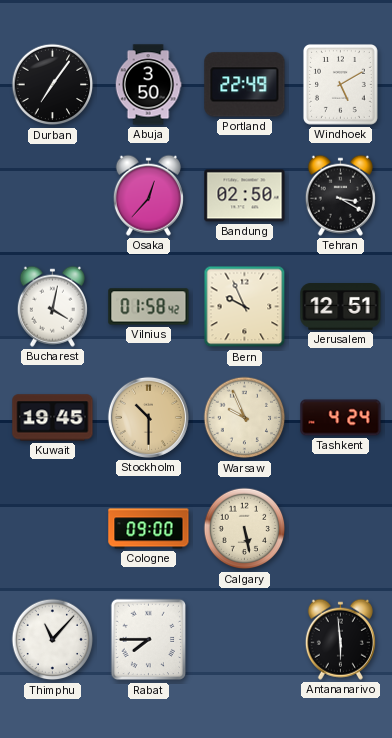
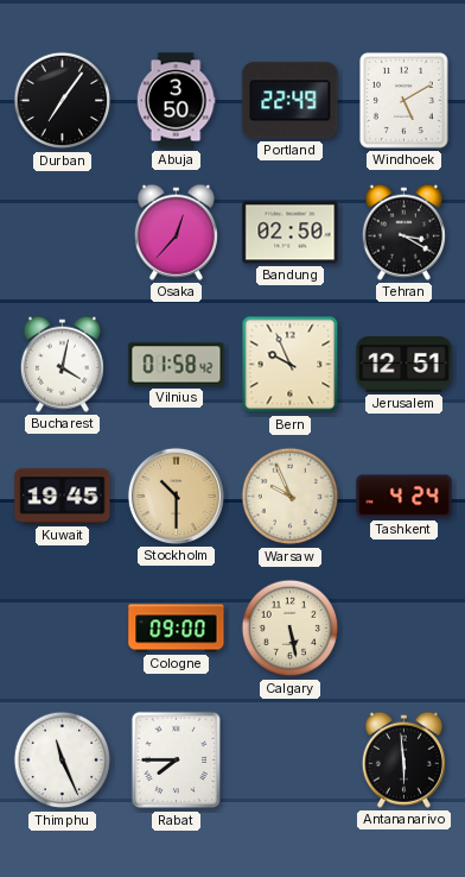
Thimphu: 11:07 -> 11:26
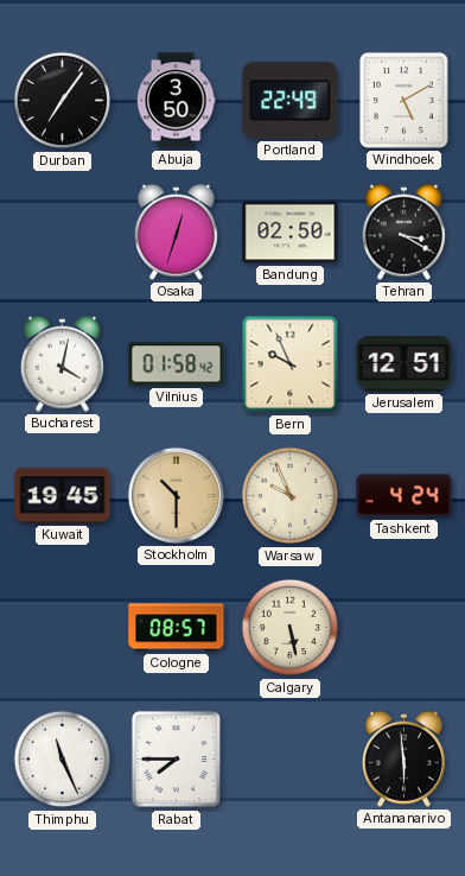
Osaka: 12:37 -> 12:33
Cologne: 09:00 -> 08:57
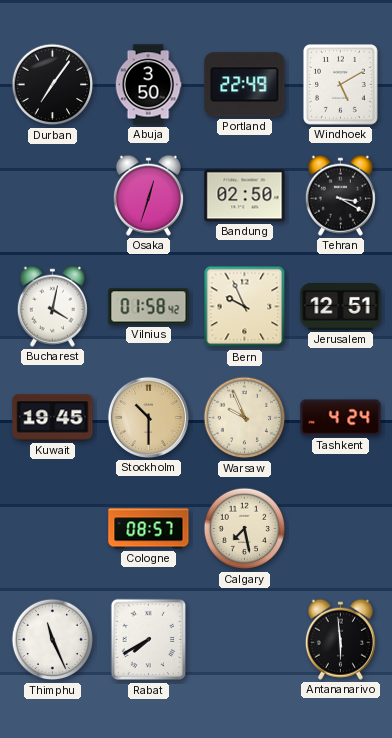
Calgary: 5:28 -> 7:28
Rabat: 7:45 -> 7:40
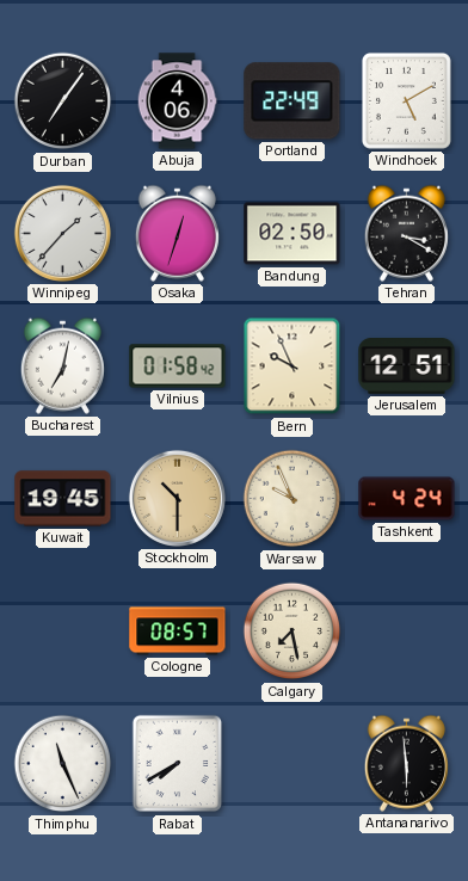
Abuja: 3:50 -> 4:06
Winnipeg: none -> 1:37
Bucharest: 4:02 -> 7:02
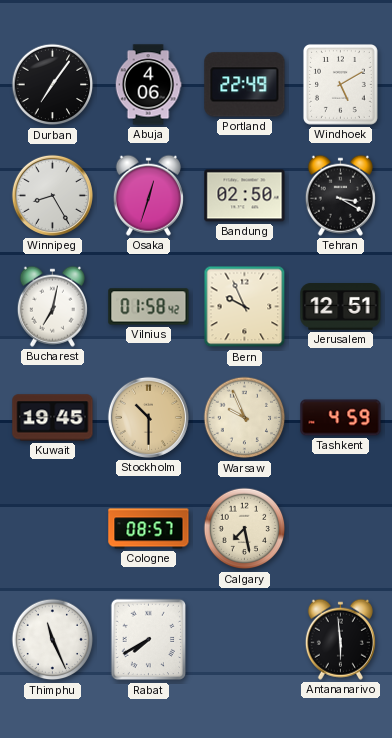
Winnipeg: 1:37 -> 8:25
Tashkent: 4:24 -> 4:59
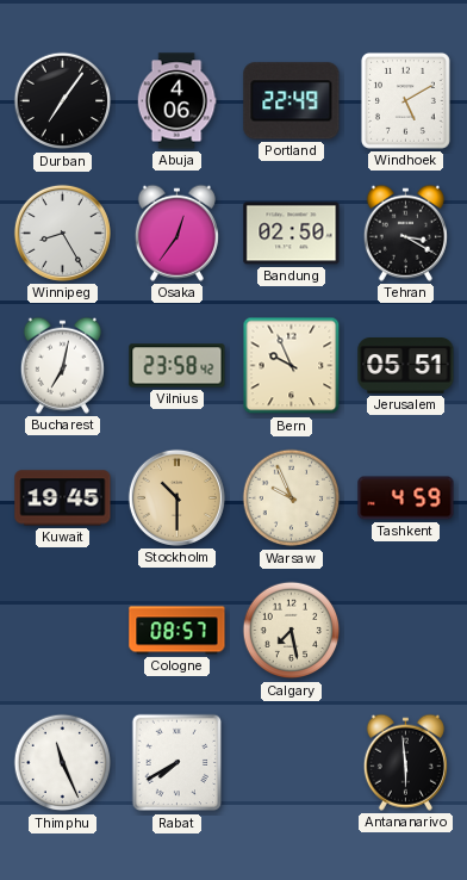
Osaka: 12:33 -> 12:36
Vilnius: 01:58 -> 23:58
Jerusalem: 12:51 -> 05:51
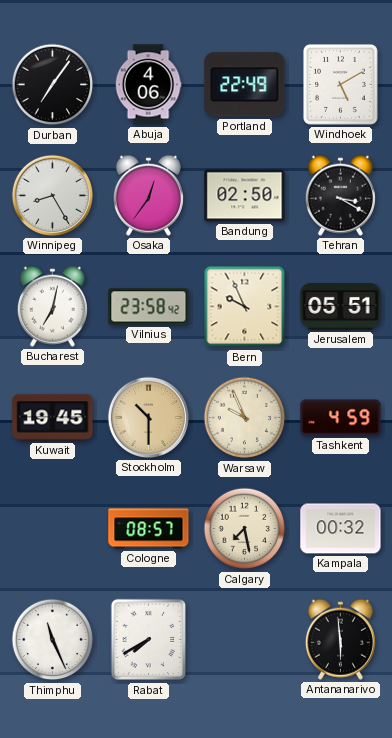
Kampala: none -> 00:32
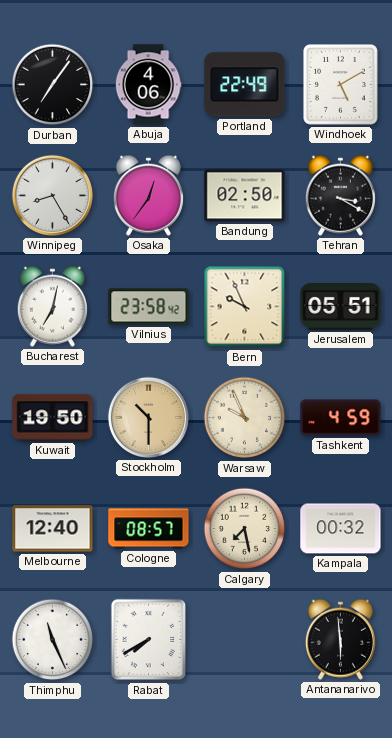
Kuwait: 19:45 -> 19:50
Melbourne: none -> 12:40
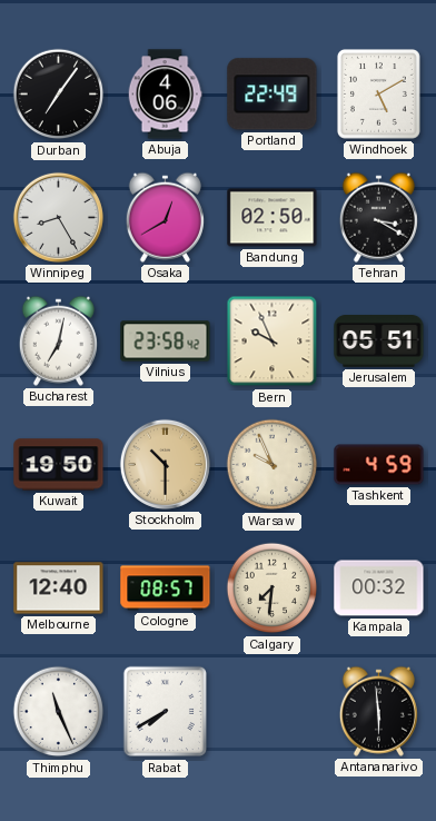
Osaka: 12:36 -> 12:40
Calgary: 7:28 -> 7:31
